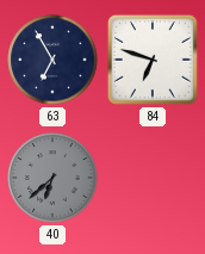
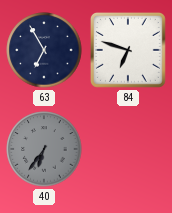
40: 6:38 -> 6:36
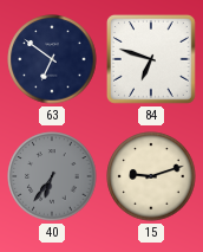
63: 6:55 -> 6:51
15: none -> 9:12
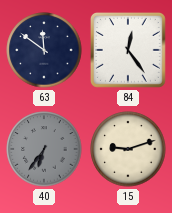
63: 6:51 -> 11:51
84: 6:48 -> 12:24
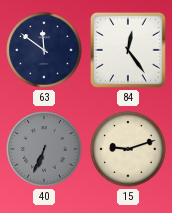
40: 6:36 -> 6:34
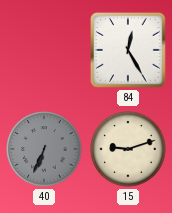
63: 11:51 -> none
84: 12:24 -> 12:25
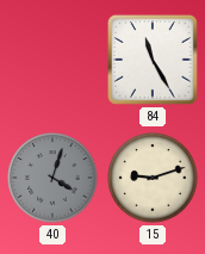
84: 12:25 -> 11:25
40: 6:34 -> 4:03
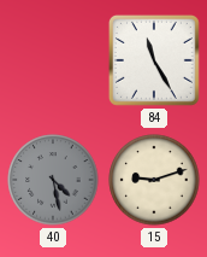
40: 4:03 -> 4:28
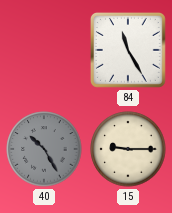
40: 4:28 -> 10:25
15: 9:12 -> 9:15
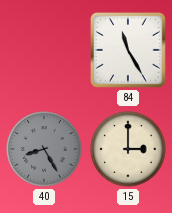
40: 10:25 -> 8:25
15: 9:15 -> 3:00
